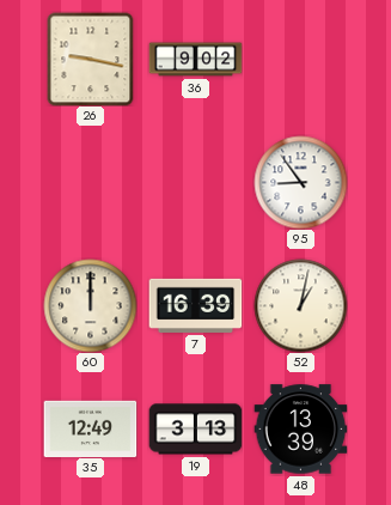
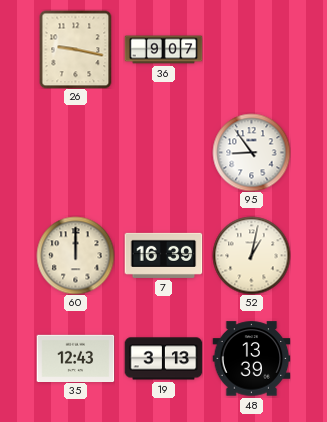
36: 9:02 -> 9:07
35: 12:49 -> 12:43
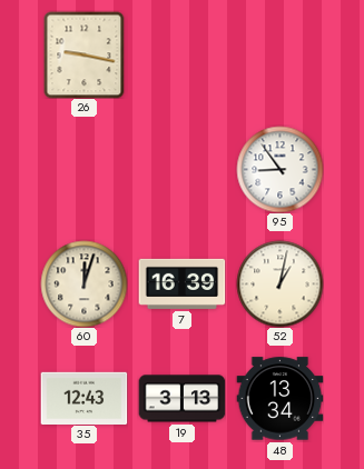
36: 9:07 -> none
60: 12:00 -> 12:03
48: 13:39 -> 13:34
